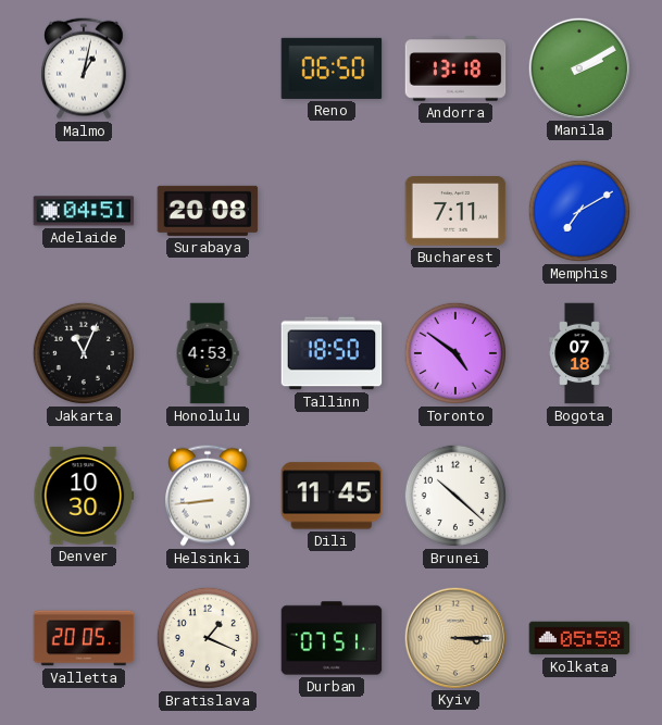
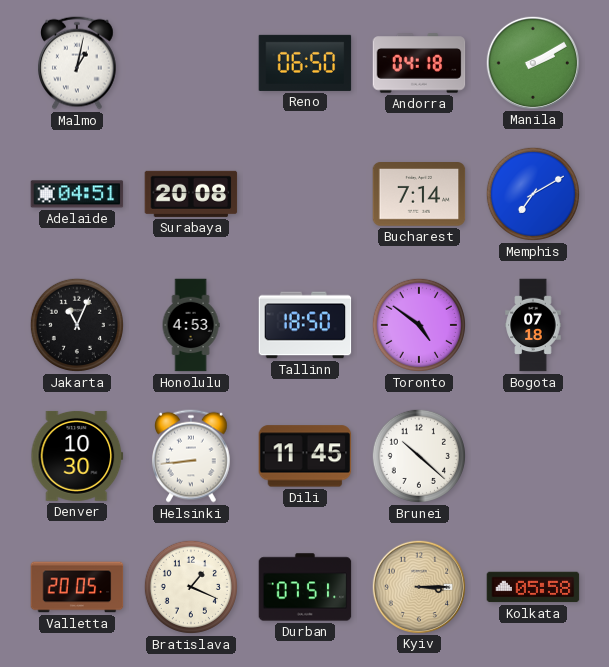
Andorra: 13:18 -> 04:18
Bucharest: 7:11 -> 7:14
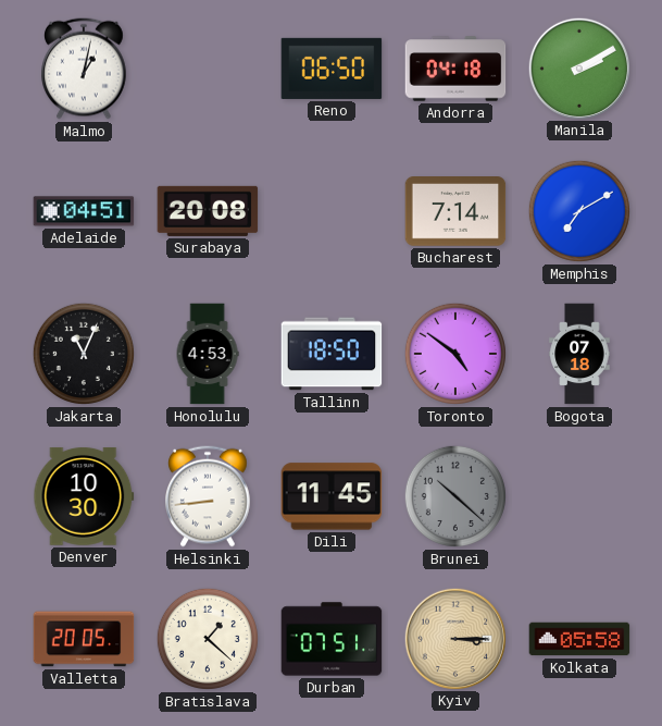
Brunei dial: white -> grey
Bratislava: 1:19 -> 1:22
